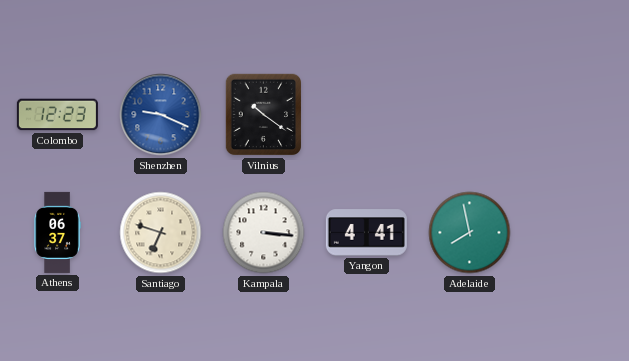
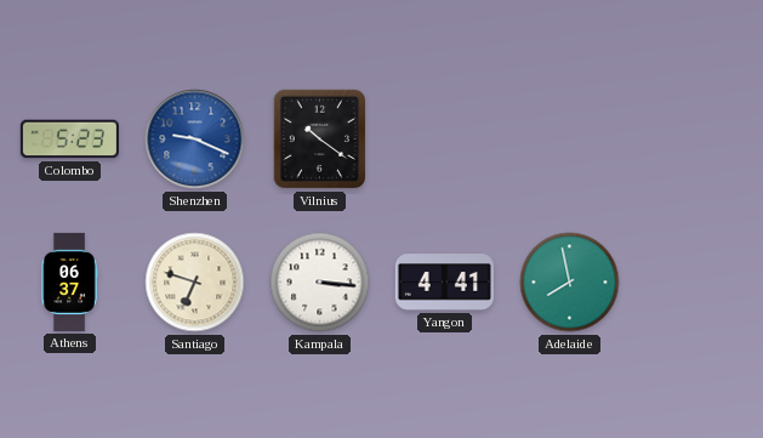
Colombo: 12:23 -> 5:23
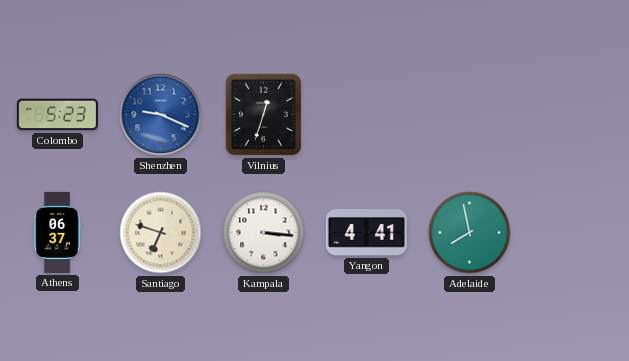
Vilnius: 10:21 -> 12:33
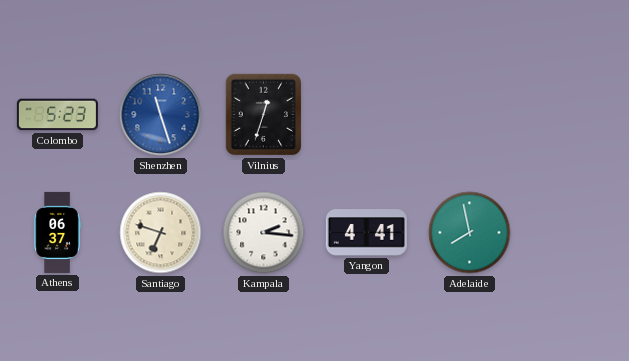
Shenzhen: 9:19 -> 11:27
Kampala: 3:16 -> 2:16
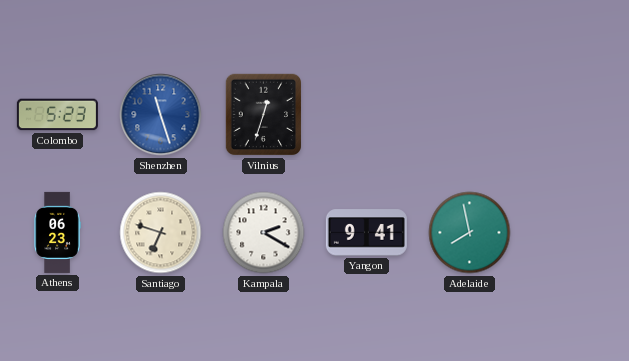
Athens: 06:37 -> 06:23
Kampala: 2:16 -> 2:20
Yangon: 4:41 -> 9:41
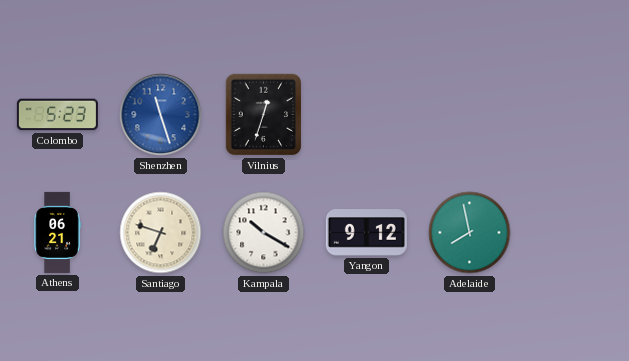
Athens: 06:23 -> 06:21
Kampala: 2:20 -> 10:20
Yangon: 9:41 -> 9:12
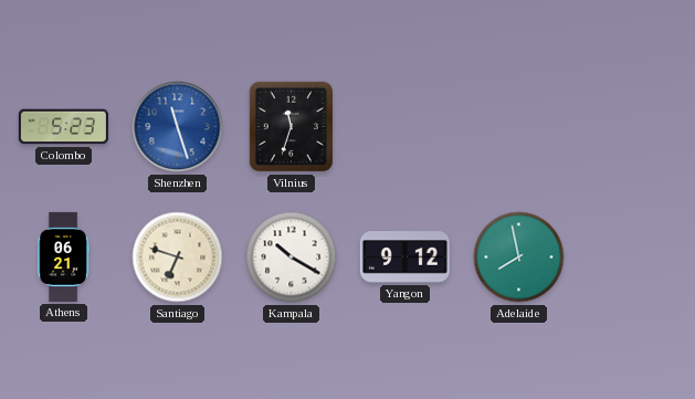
Vilnius: 12:33 -> 11:33
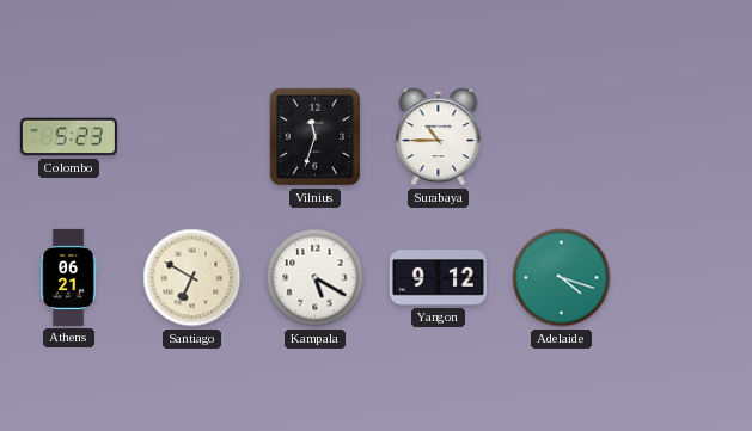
Shenzhen: 11:27 -> none
Surabaya: none -> 10:45
Santiago: 6:48 -> 6:50
Kampala: 10:20 -> 5:20
Adelaide: 7:58 -> 4:18
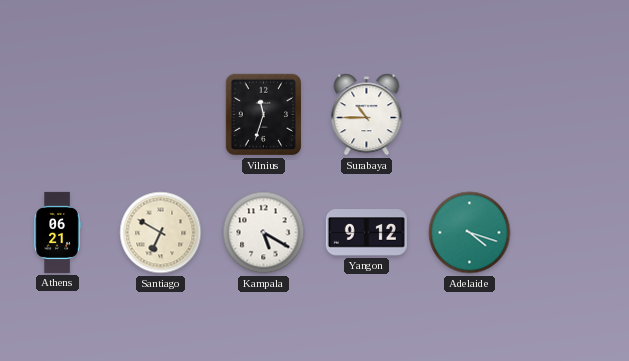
Colombo: 5:23 -> none
